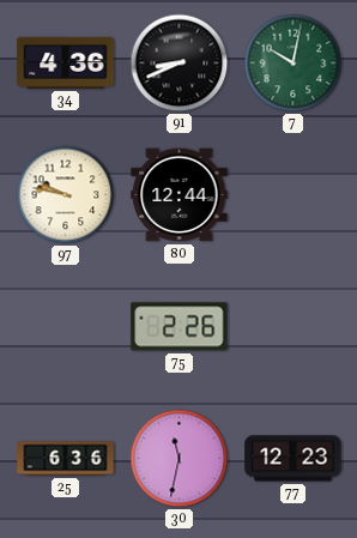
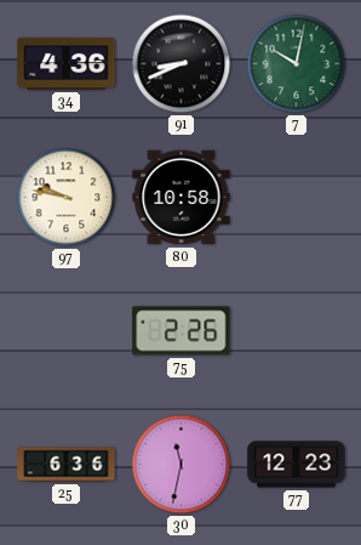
80: 12:44 -> 10:58
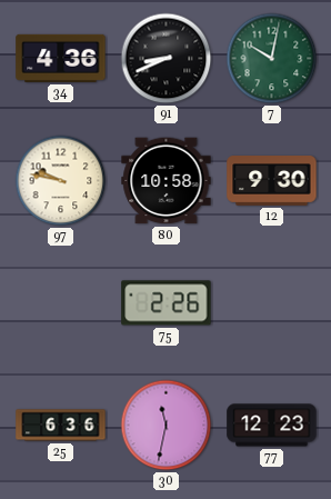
12: none -> 9:30
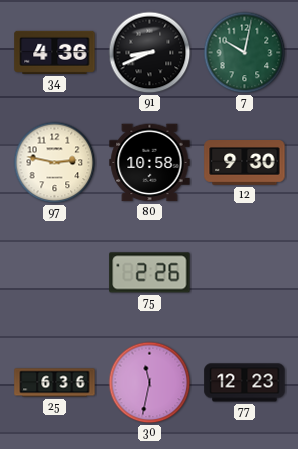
97: 9:47 -> 2:47
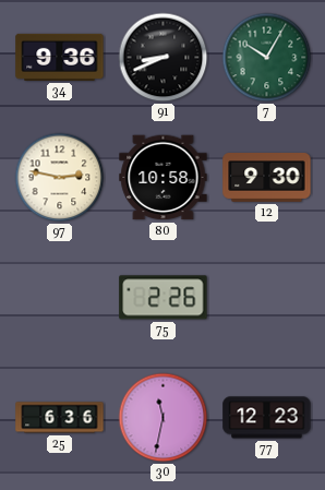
34: 4:36 -> 9:36
7: 10:02 -> 10:05
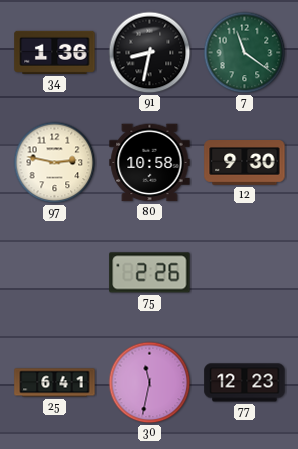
34: 9:36 -> 1:36
91: 8:41 -> 8:32
7: 10:05 -> 11:21
25: 6:36 -> 6:41
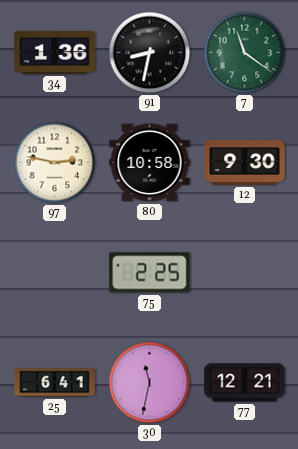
75: 2:26 -> 2:25
77: 12:23 -> 12:21
